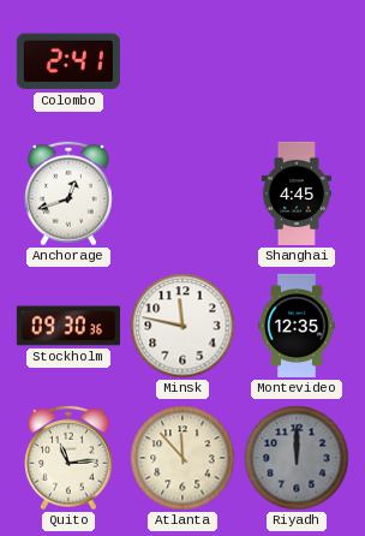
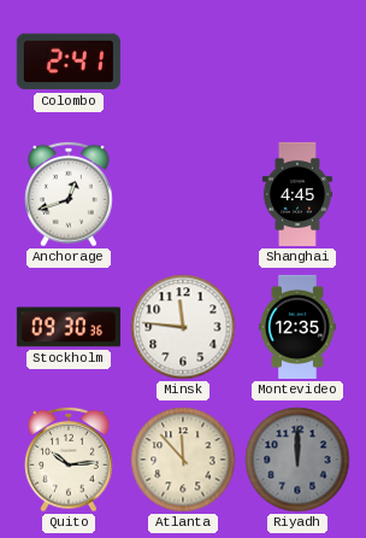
Minsk: 11:47 -> 11:46
Quito: 11:14 -> 10:14
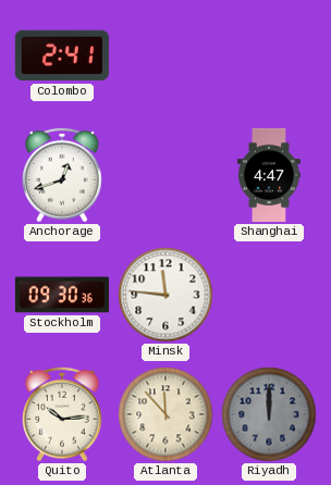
Shanghai: 4:45 -> 4:47
Montevideo: 12:35 -> none
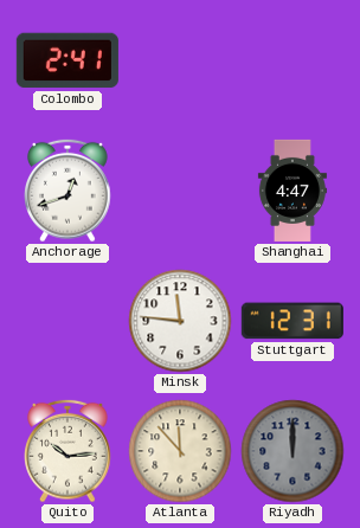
Stockholm: 09:30 -> none
Stuttgart: none -> 12:31
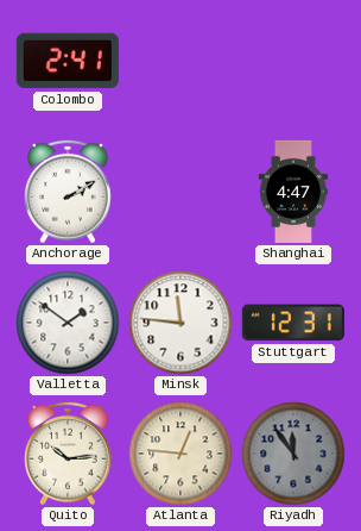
Anchorage: 12:42 -> 2:10
Valletta: none -> 1:51
Atlanta: 11:53 -> 12:46
Riyadh: 12:00 -> 11:54
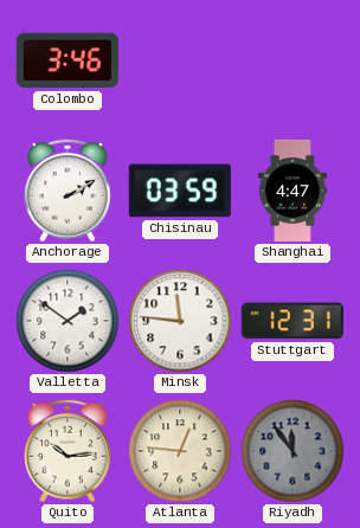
Colombo: 2:41 -> 3:46
Chisinau: none -> 03:59
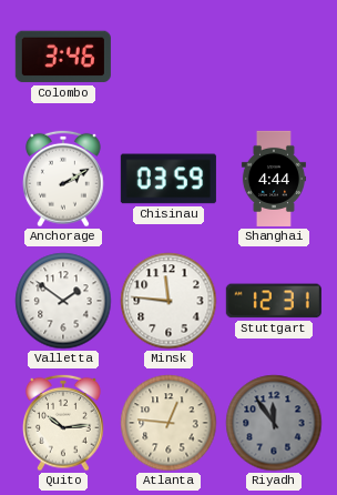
Shanghai: 4:47 -> 4:44
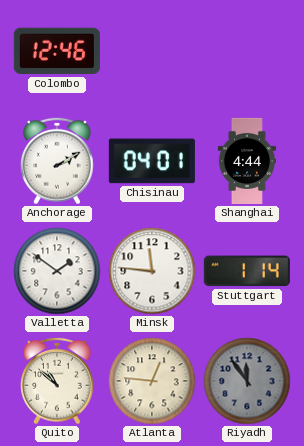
Colombo: 3:46 -> 12:46
Chisinau: 03:59 -> 04:01
Stuttgart: 12:31 -> 1:14
Quito: 10:14 -> 10:52
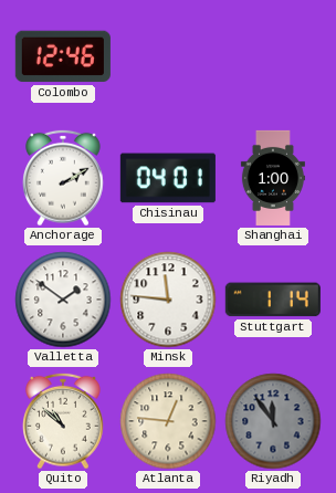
Shanghai: 4:44 -> 1:00
